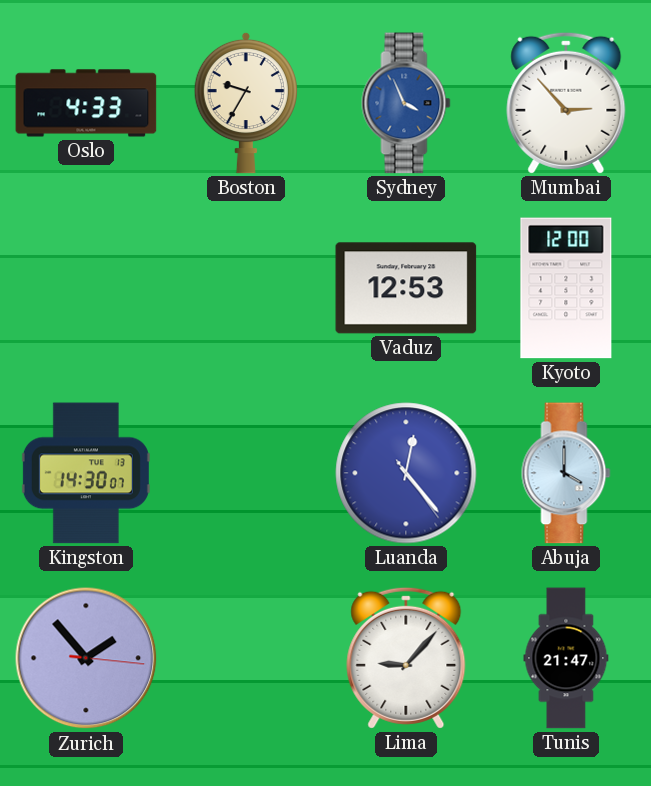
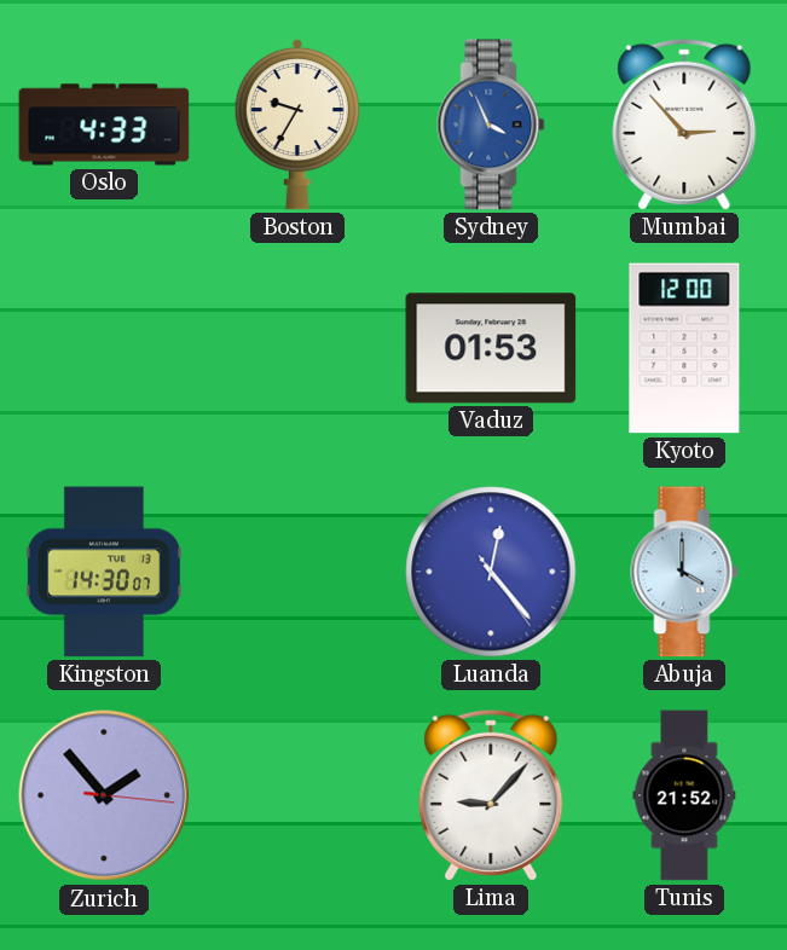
Vaduz: 12:53 -> 01:53
Tunis: 21:47 -> 21:52
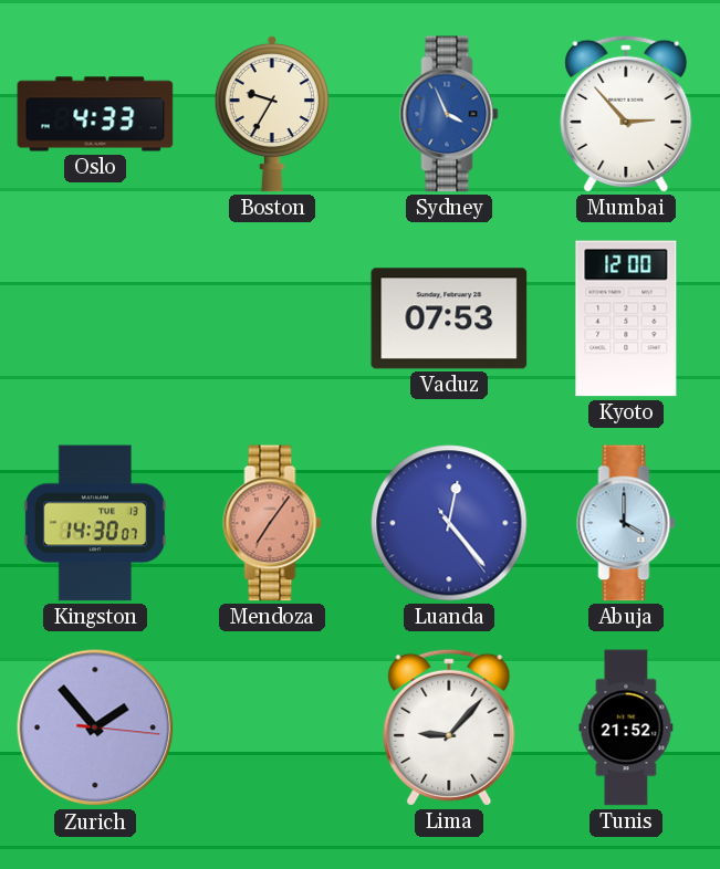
Vaduz: 01:53 -> 07:53
Mendoza: none -> 7:06
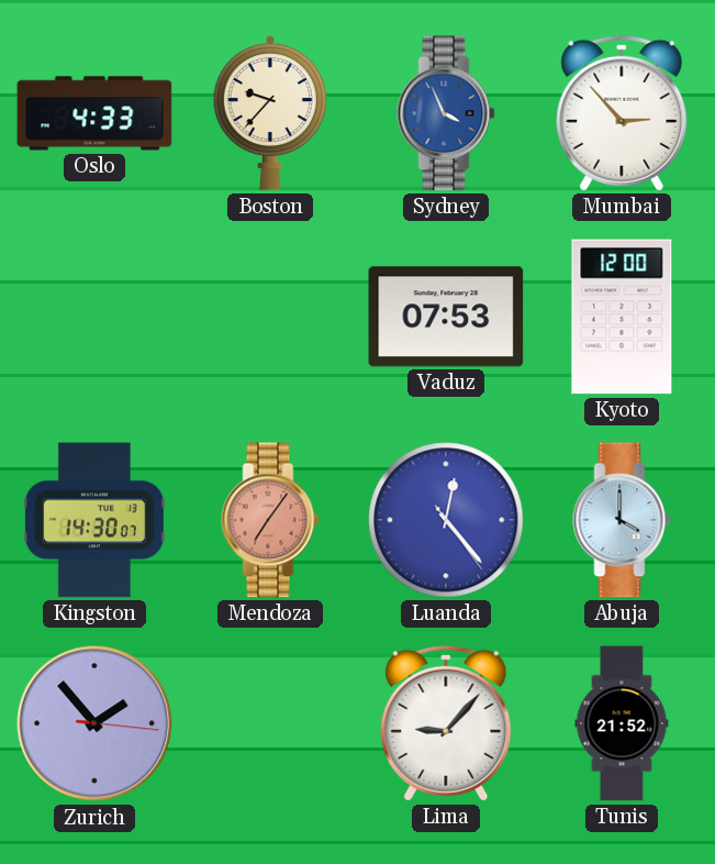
Boston: 9:35 -> 9:37
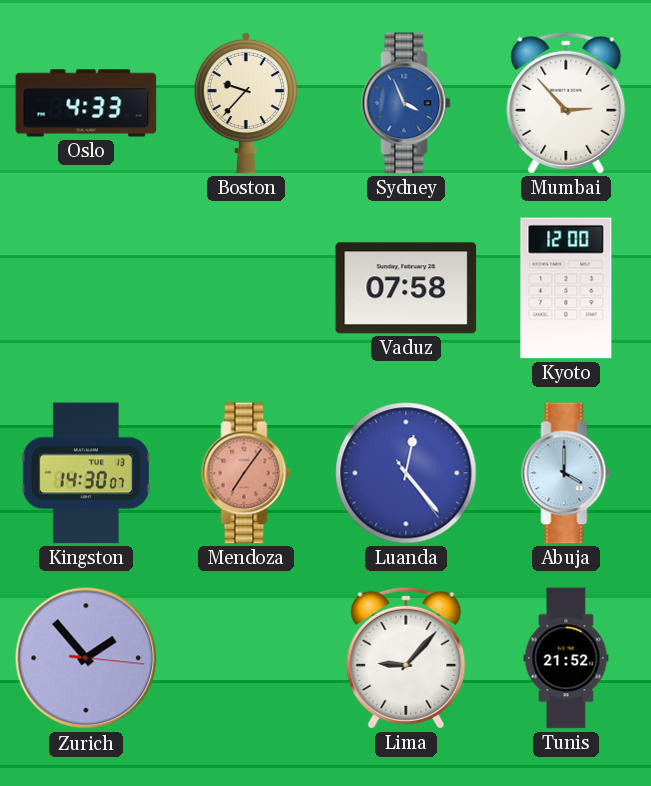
Vaduz: 07:53 -> 07:58
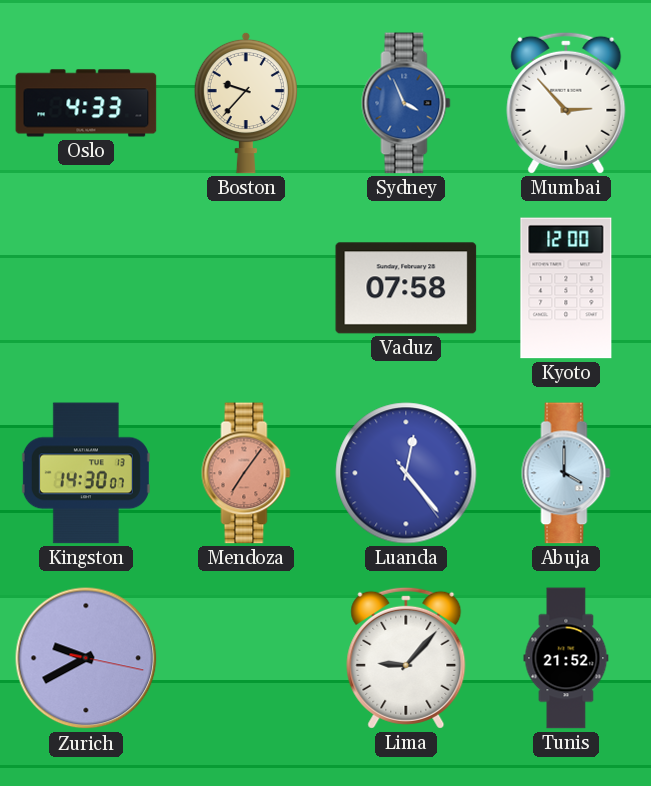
Zurich: 1:53 -> 9:40
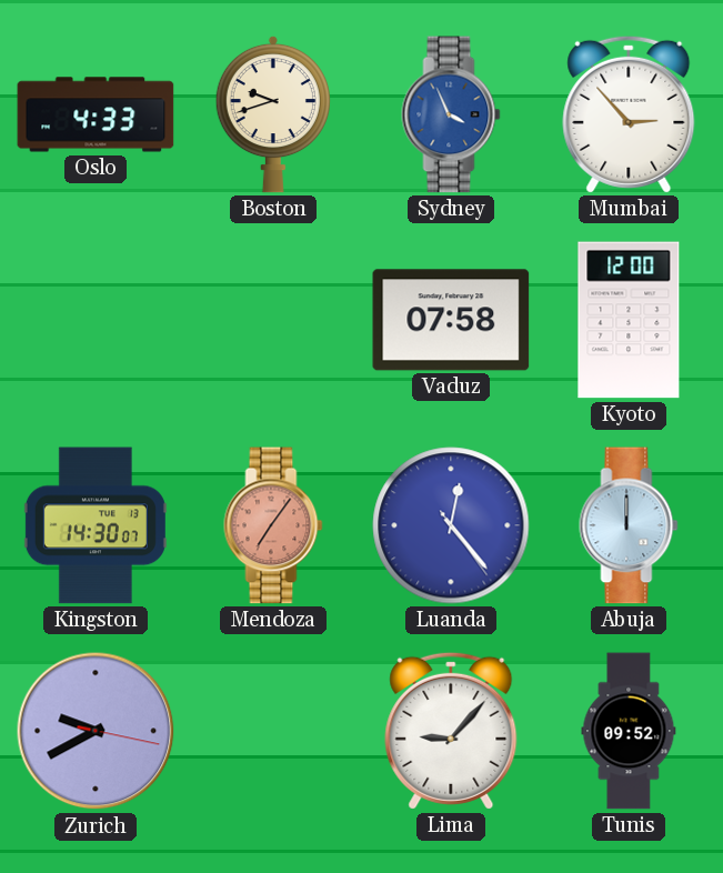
Boston: 9:37 -> 9:42
Abuja: 4:00 -> 12:00
Tunis: 21:52 -> 09:52
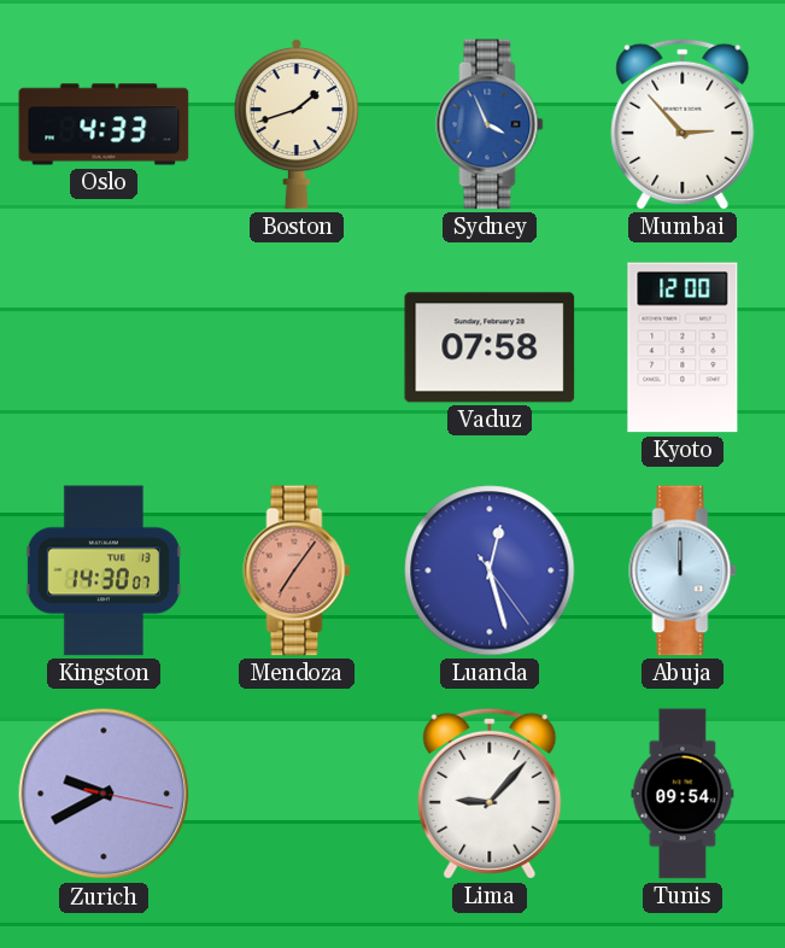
Boston: 9:42 -> 1:42
Luanda: 12:23 -> 12:27
Tunis: 09:52 -> 09:54
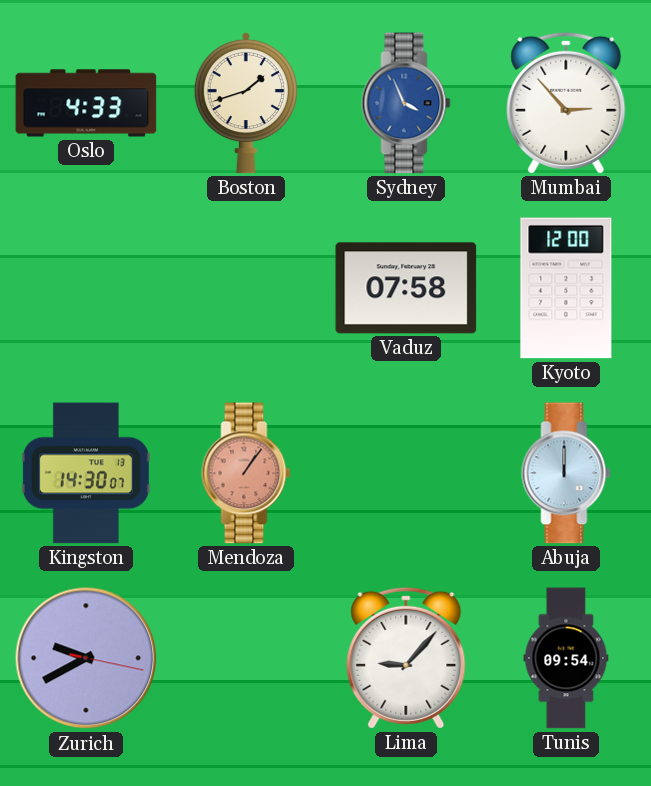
Mendoza: 7:06 -> 1:06
Luanda: 12:27 -> none
